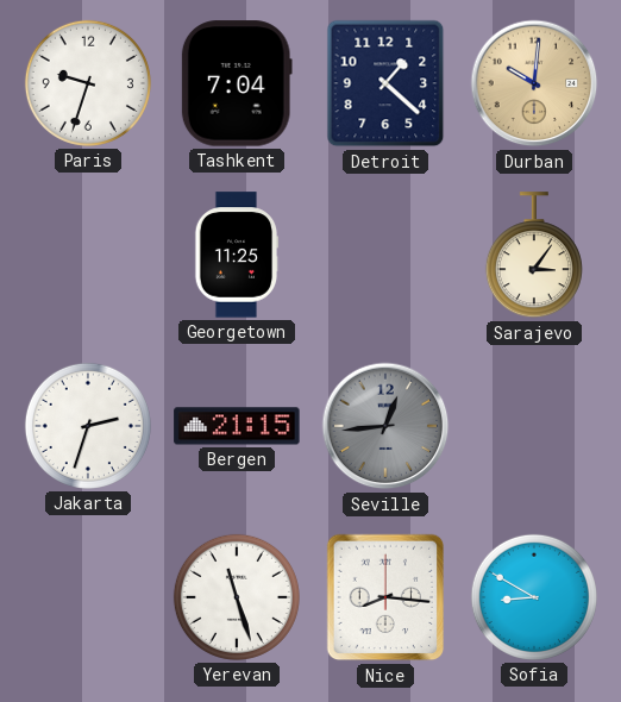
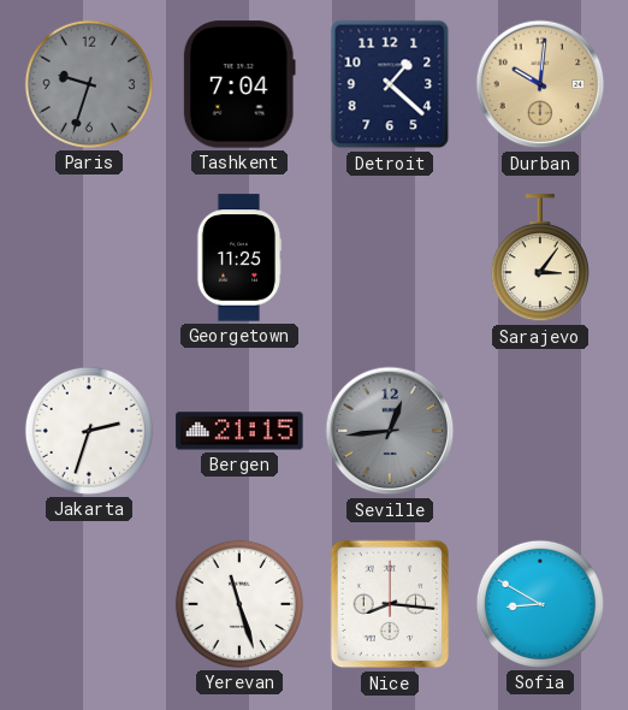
Paris dial: white -> grey
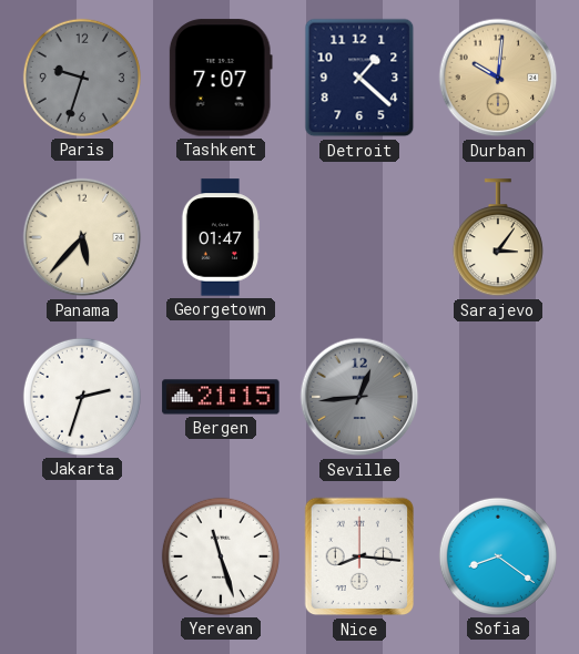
Tashkent: 7:04 -> 7:07
Panama: none -> 5:37
Georgetown: 11:25 -> 01:47
Sofia: 8:50 -> 8:21
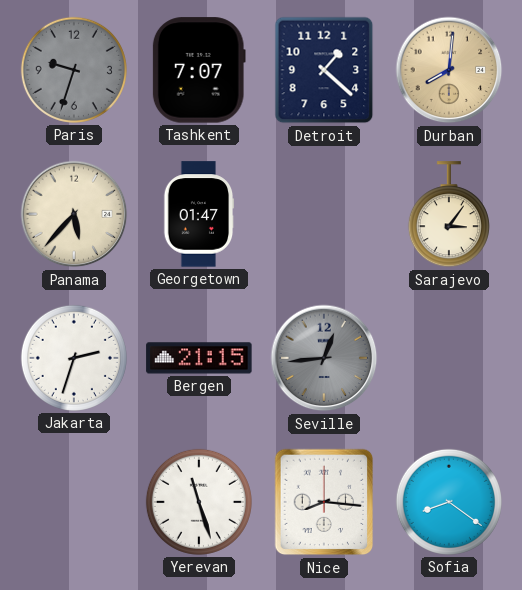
Durban: 10:01 -> 8:01
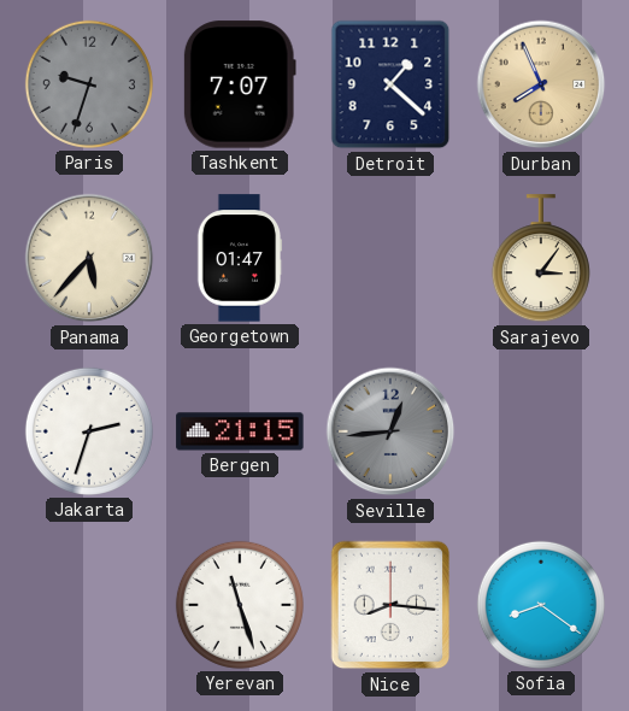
Durban: 8:01 -> 7:56
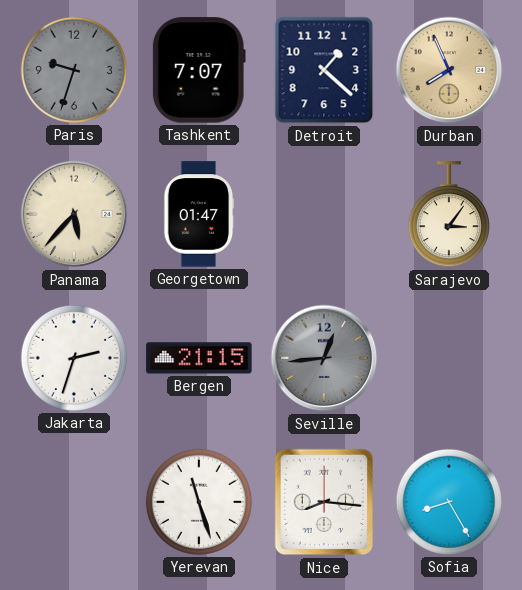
Sofia: 8:21 -> 8:25
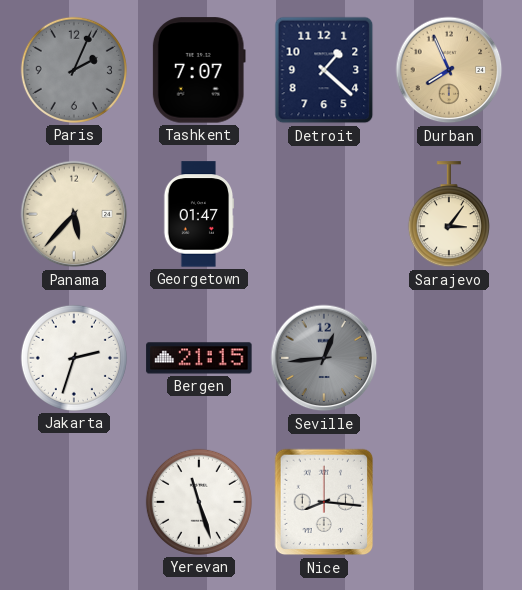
Paris: 9:33 -> 2:04
Sofia: 8:25 -> none
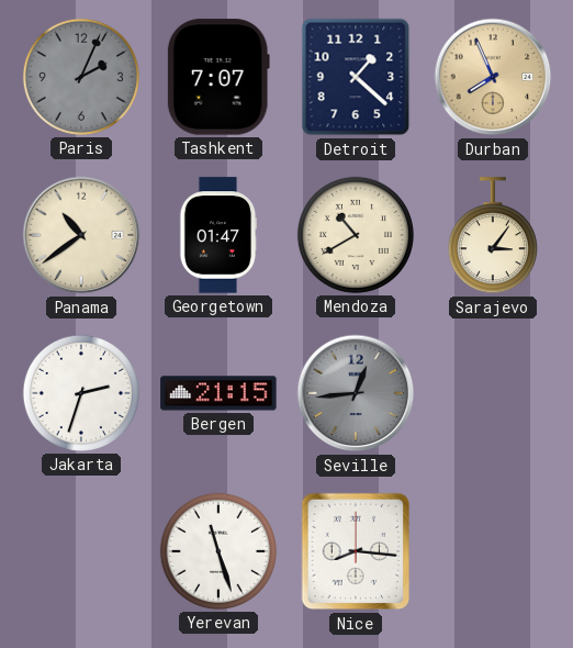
Panama: 5:37 -> 10:39
Mendoza: none -> 10:40
